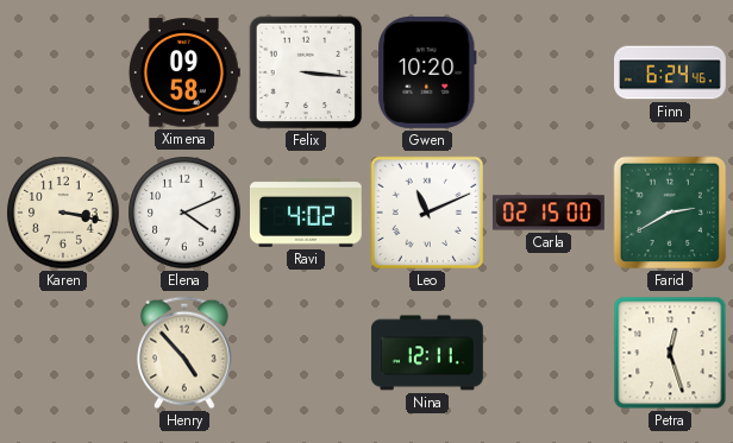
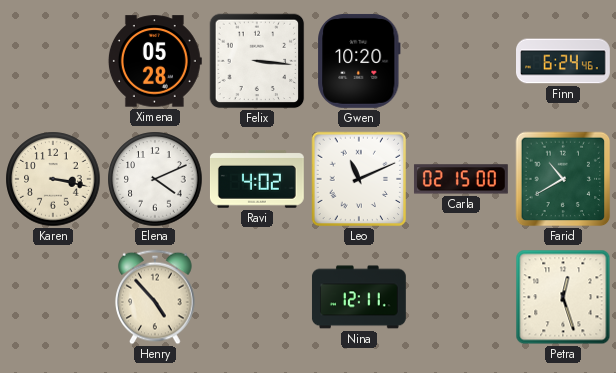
Ximena: 09:58 -> 05:28
Farid: 2:40 -> 10:40
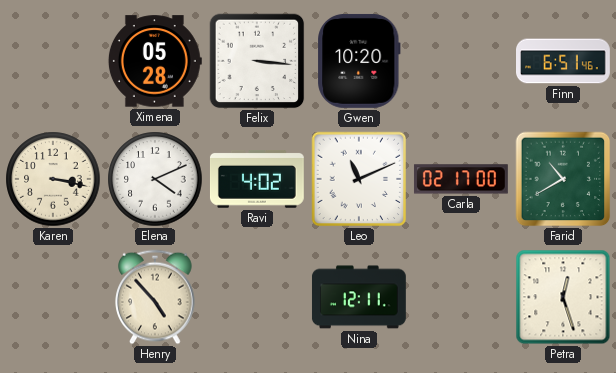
Finn: 6:24 -> 6:51
Carla: 02:15 -> 02:17
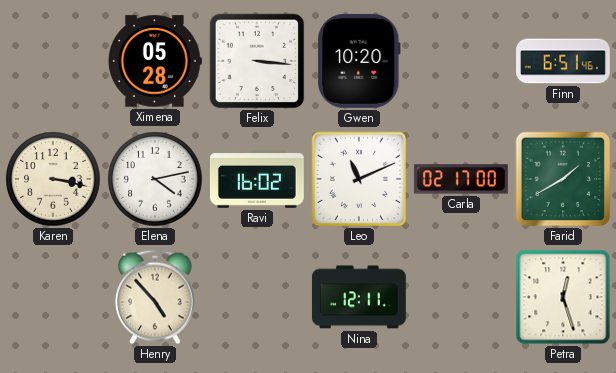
Elena: 4:11 -> 4:13
Ravi: 4:02 -> 16:02
Farid: 10:40 -> 1:40
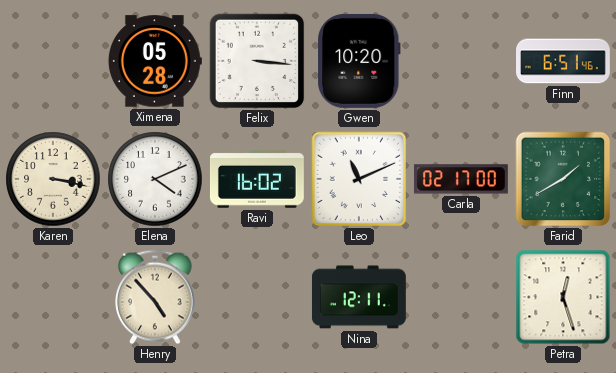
Elena: 4:13 -> 4:11
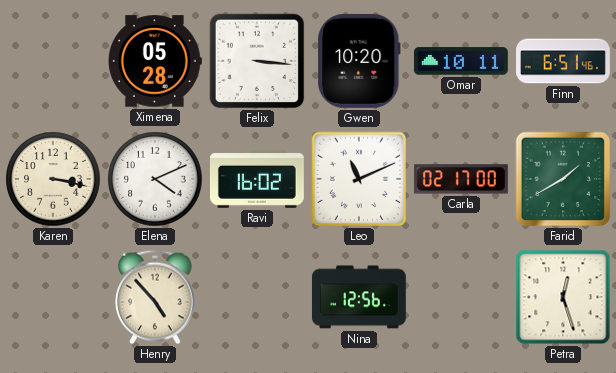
Omar: none -> 10:11
Nina: 12:11 -> 12:56
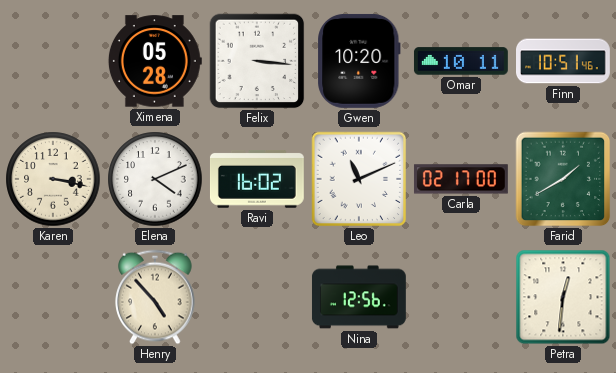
Finn: 6:51 -> 10:51
Petra: 12:27 -> 12:31
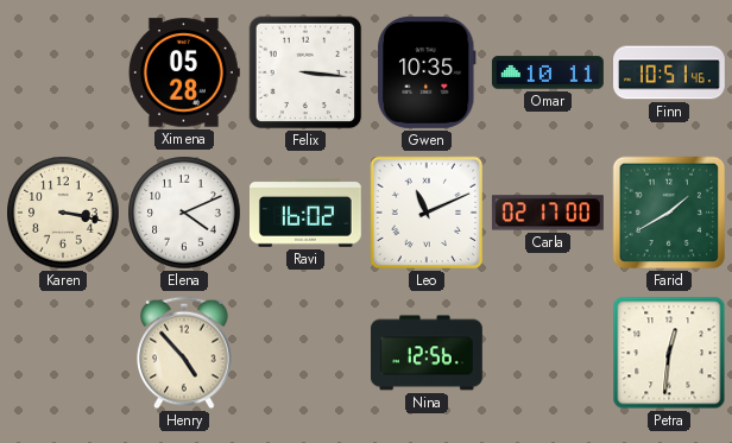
Gwen: 10:20 -> 10:35
